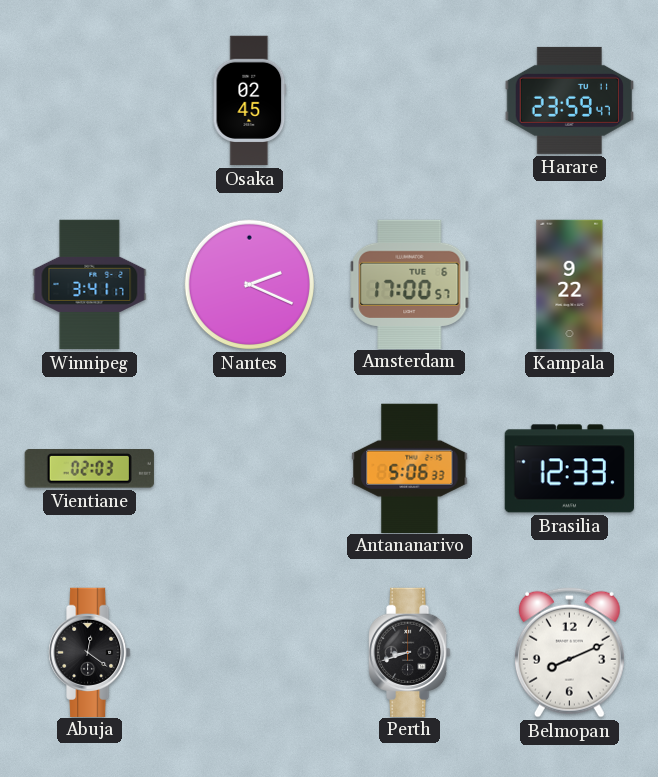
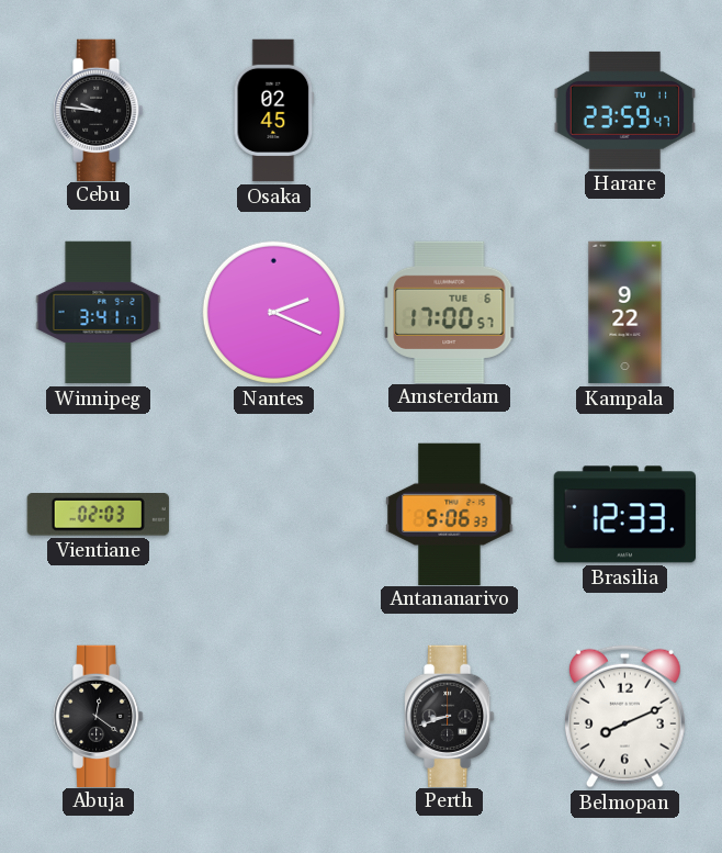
Cebu: none -> 9:46
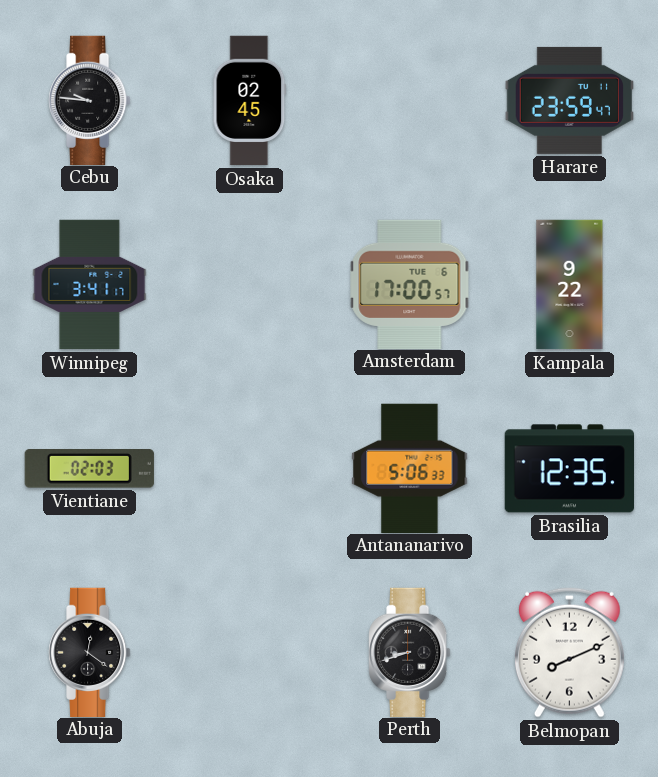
Nantes: 2:19 -> none
Brasilia: 12:33 -> 12:35
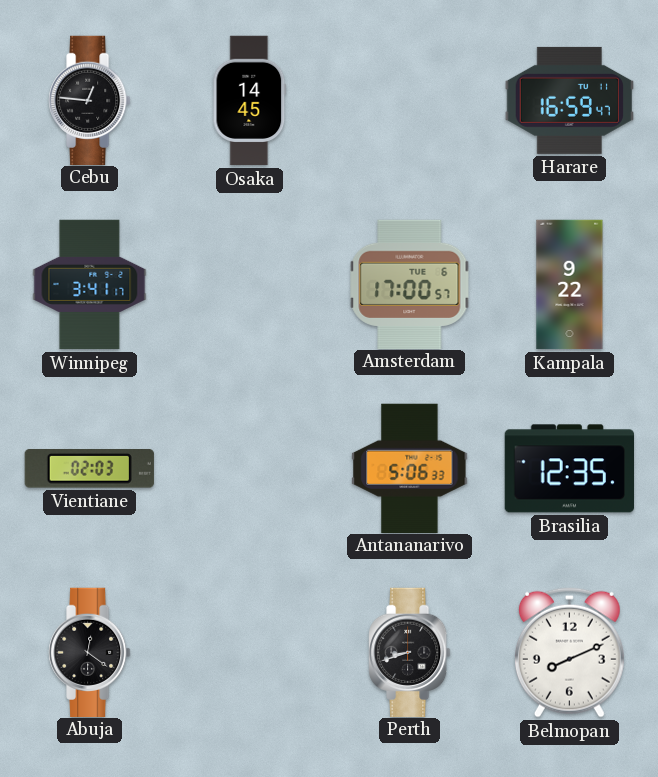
Cebu: 9:46 -> 12:46
Osaka: 02:45 -> 14:45
Harare: 23:59 -> 16:59
